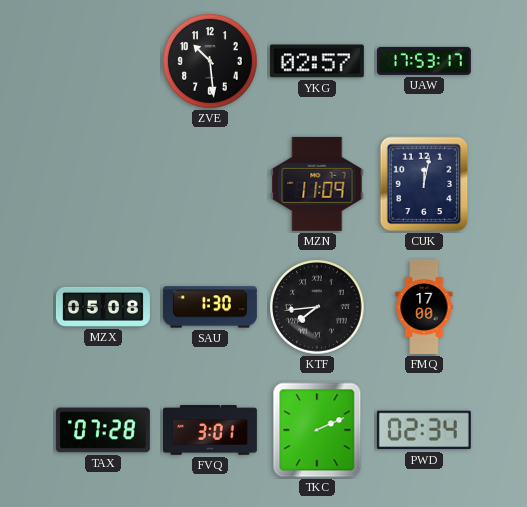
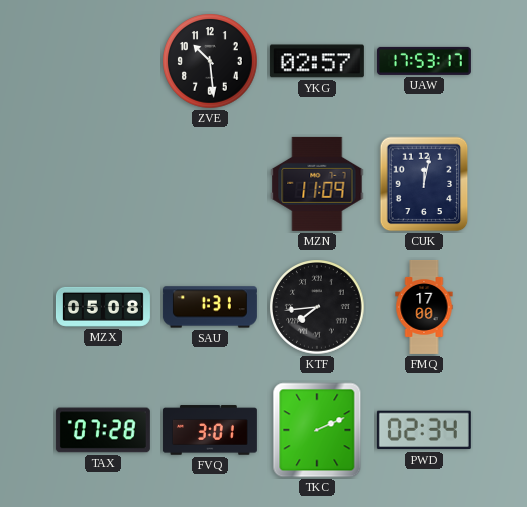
SAU: 1:30 -> 1:31
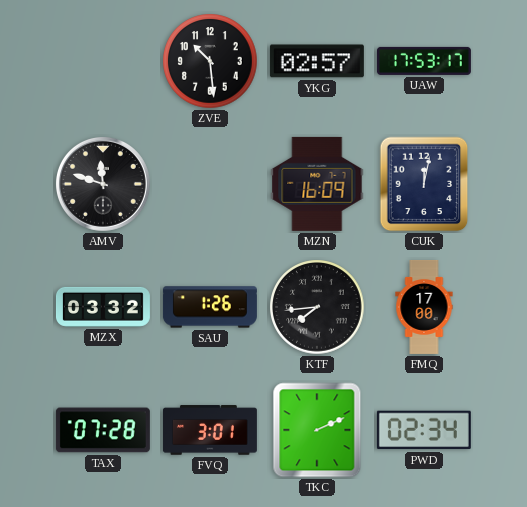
AMV: none -> 11:48
MZN: 11:09 -> 16:09
MZX: 05:08 -> 03:32
SAU: 1:31 -> 1:26
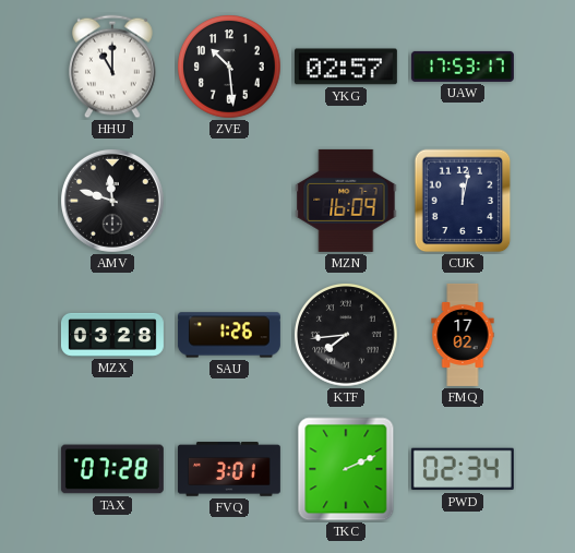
HHU: none -> 11:00
MZX: 03:32 -> 03:28
FMQ: 17:00 -> 17:02
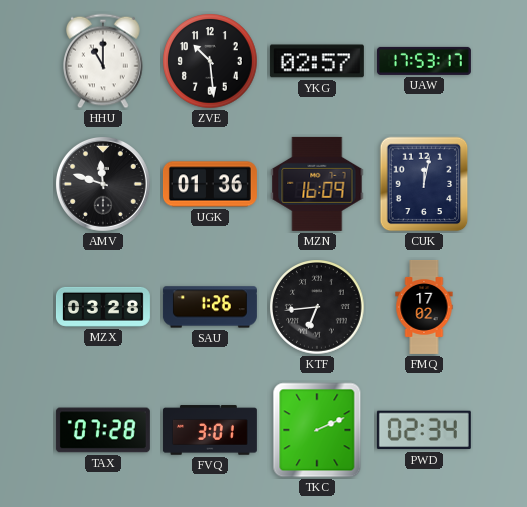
UGK: none -> 01:36
KTF: 7:44 -> 6:44
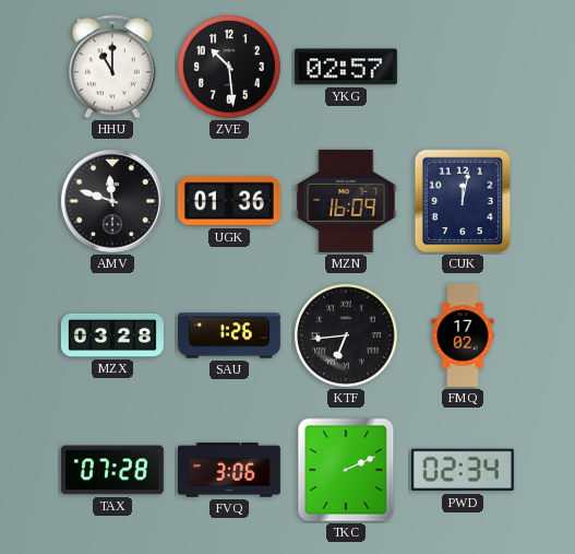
UAW: 17:53 -> none
FVQ: 3:01 -> 3:06
